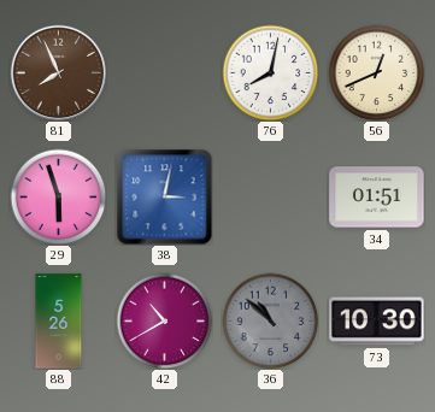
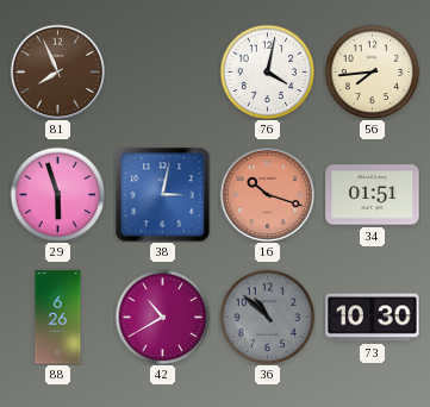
76: 8:02 -> 4:02
56: 12:41 -> 7:44
16: none -> 10:18
88: 5:26 -> 6:26
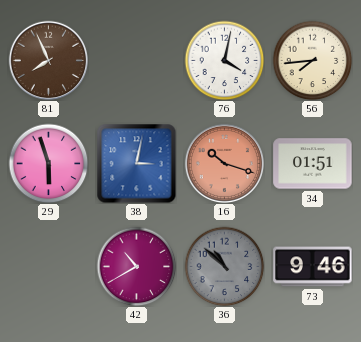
88: 6:26 -> none
73: 10:30 -> 9:46
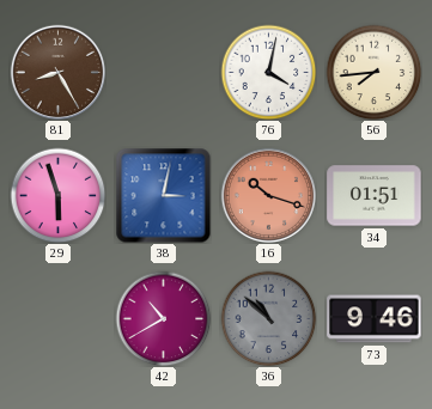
81: 7:56 -> 8:25
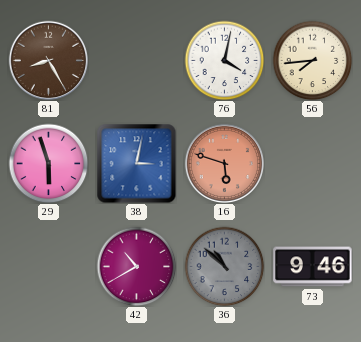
16: 10:18 -> 5:48
34: 01:51 -> none
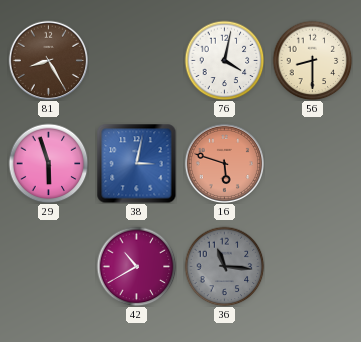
56: 7:44 -> 8:30
36: 10:52 -> 11:16
73: 9:46 -> none
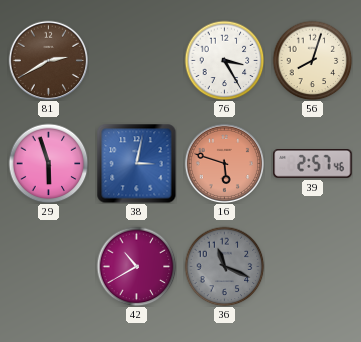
81: 8:25 -> 2:40
76: 4:02 -> 3:25
56: 8:30 -> 8:03
39: none -> 2:57
36: 11:16 -> 11:19
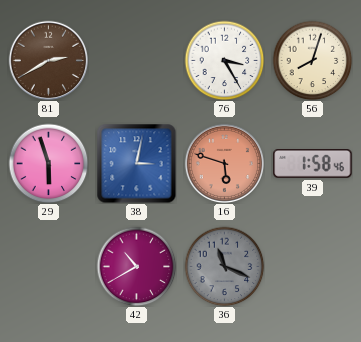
39: 2:57 -> 1:58
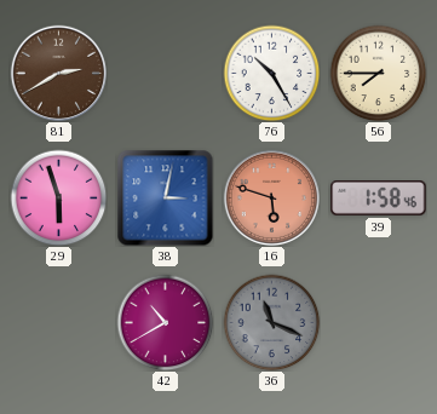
76: 3:25 -> 10:25
56: 8:03 -> 7:45
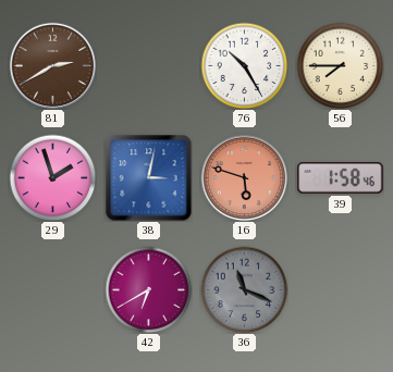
29: 5:57 -> 1:57
42: 10:40 -> 6:40
